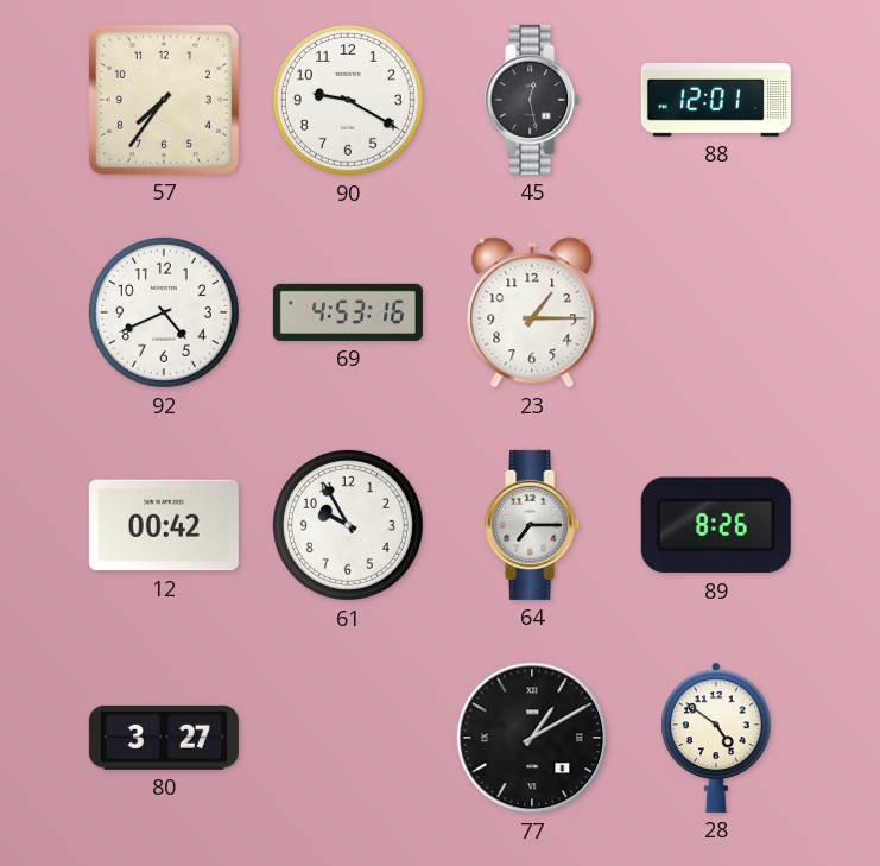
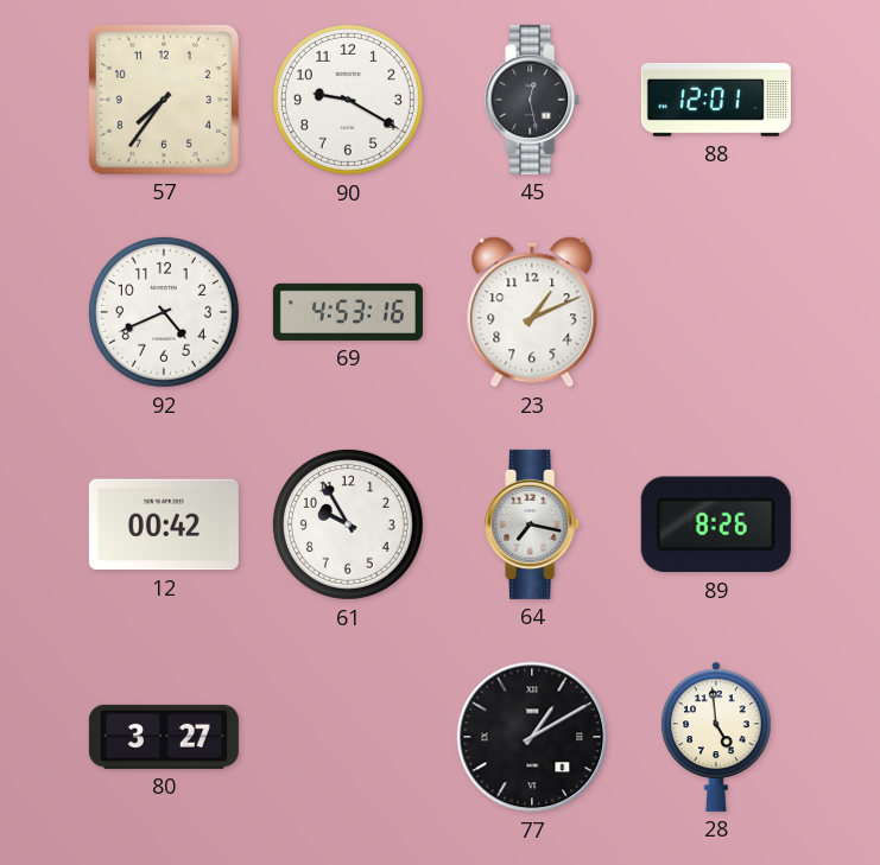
23: 1:15 -> 1:11
64: 7:15 -> 7:17
28: 4:51 -> 4:59
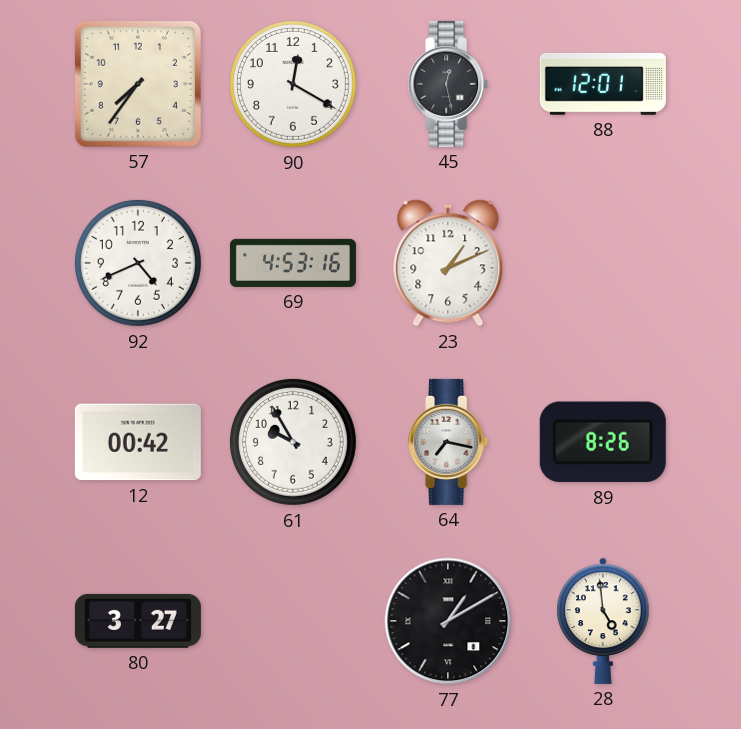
90: 9:20 -> 12:20
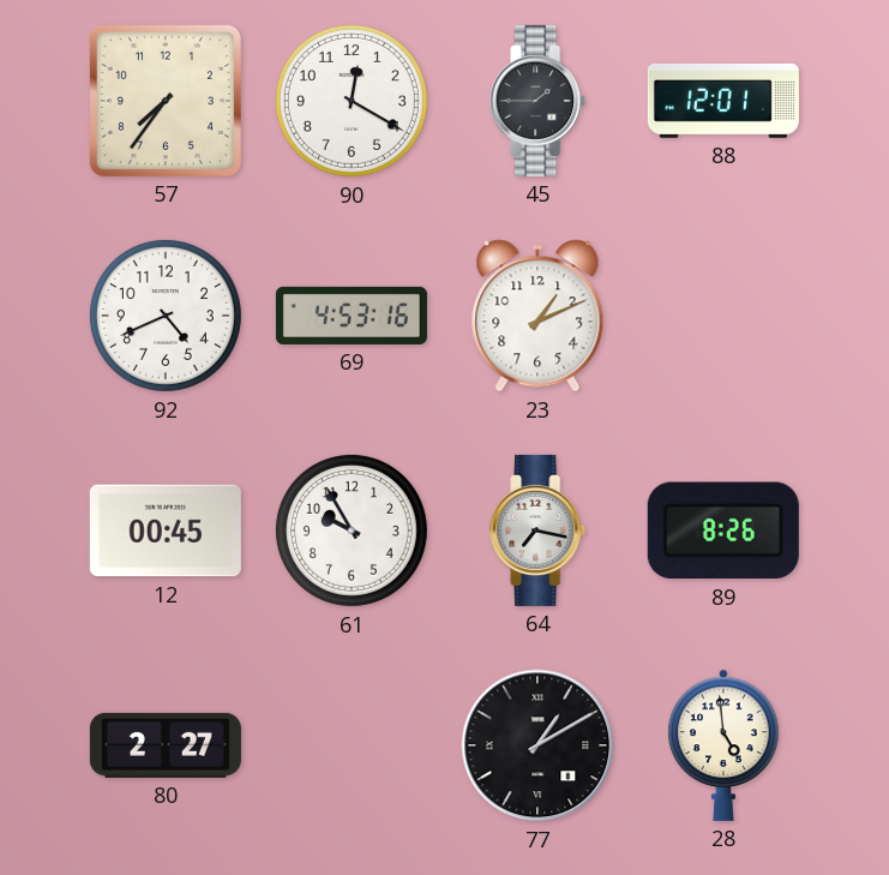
45: 12:28 -> 1:45
12: 00:42 -> 00:45
80: 3:27 -> 2:27
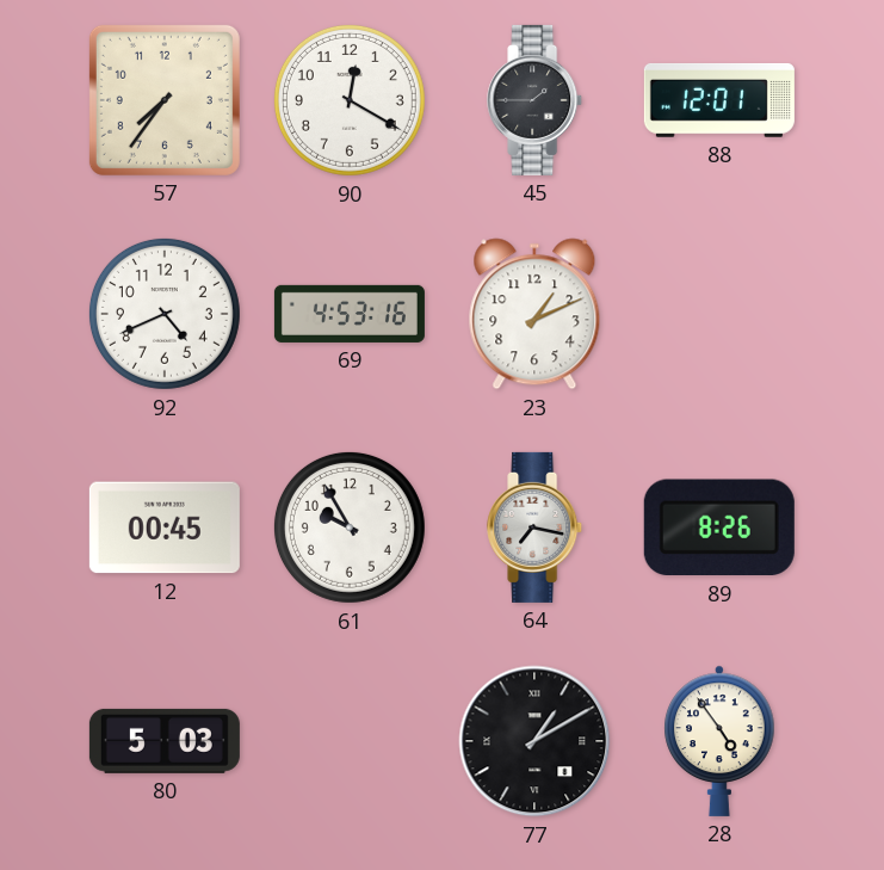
80: 2:27 -> 5:03
28: 4:59 -> 4:54
